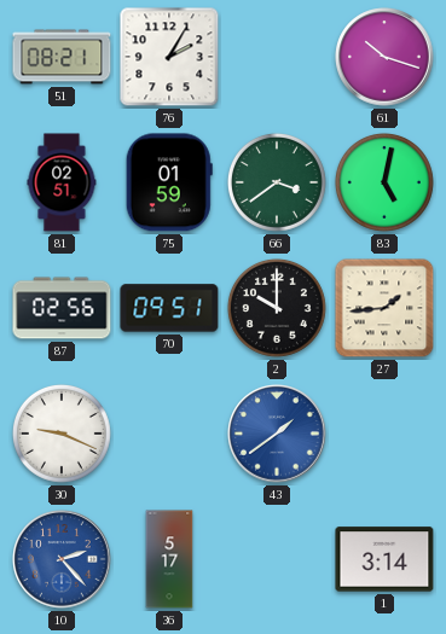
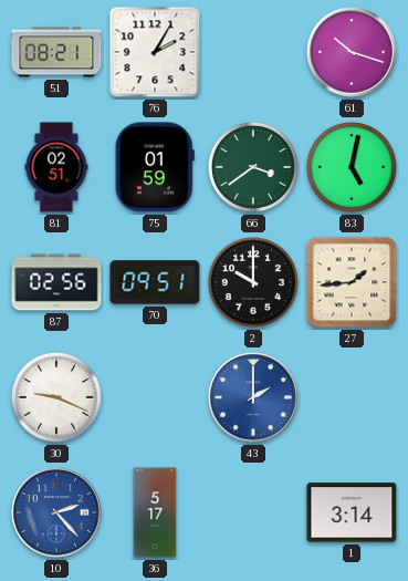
43: 1:39 -> 2:00
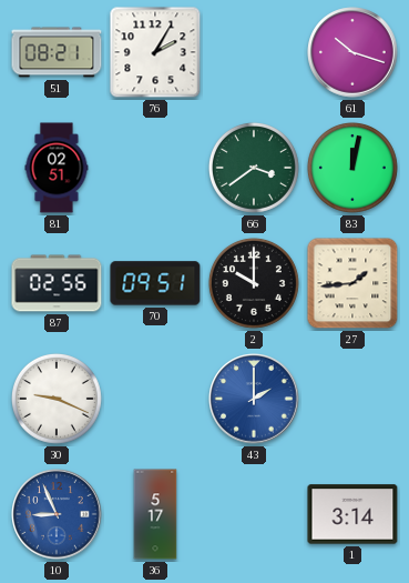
75: 01:59 -> none
83: 5:02 -> 12:02
10: 2:23 -> 8:56
